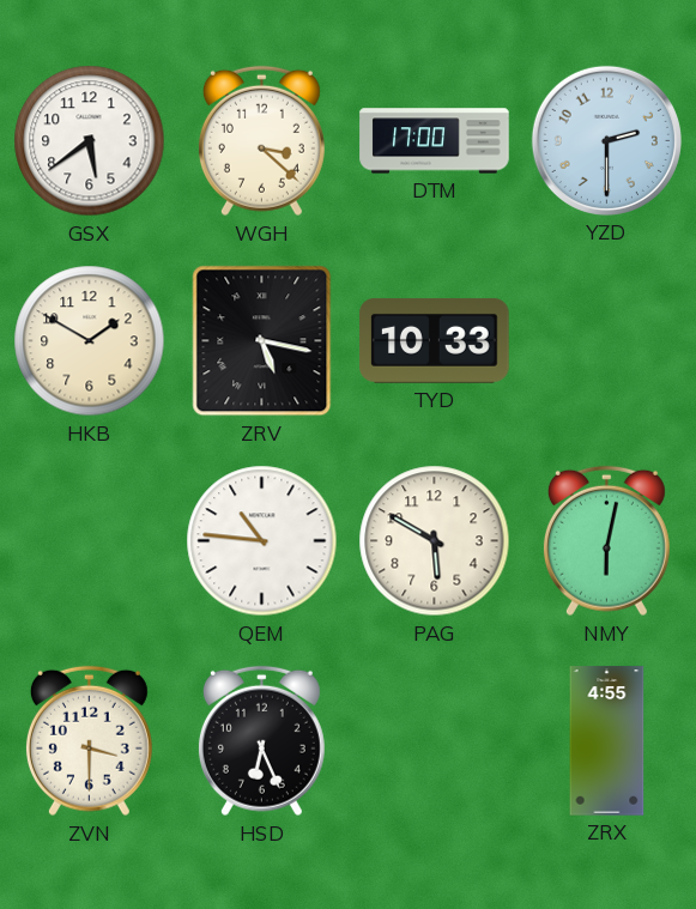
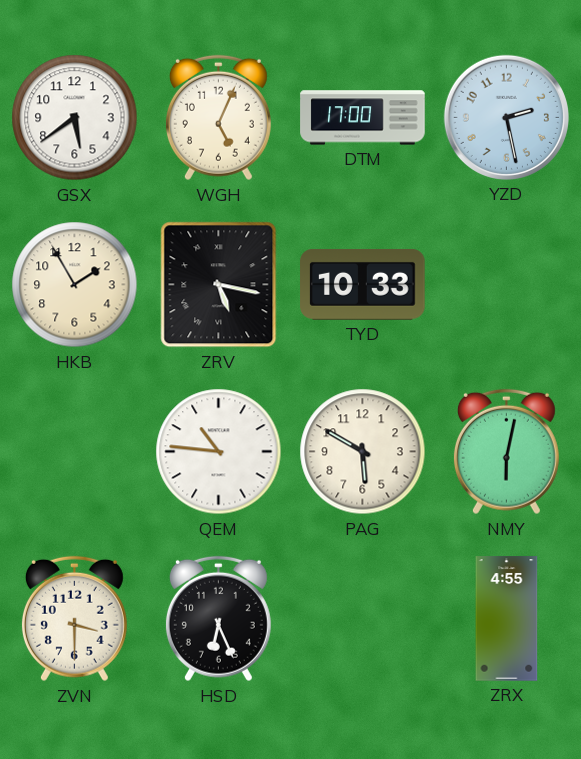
WGH: 3:22 -> 5:04
YZD: 2:30 -> 2:28
HKB: 1:50 -> 1:55
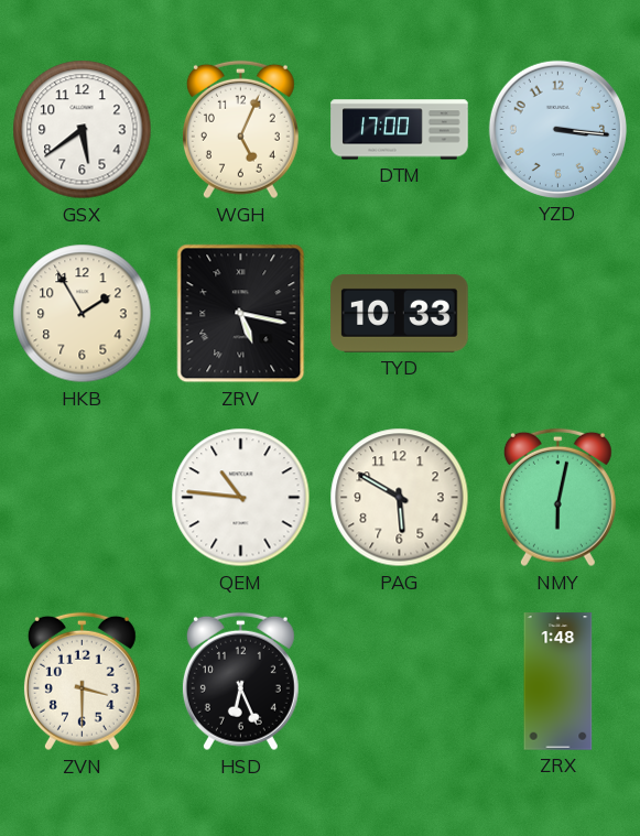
YZD: 2:28 -> 3:16
ZRX: 4:55 -> 1:48
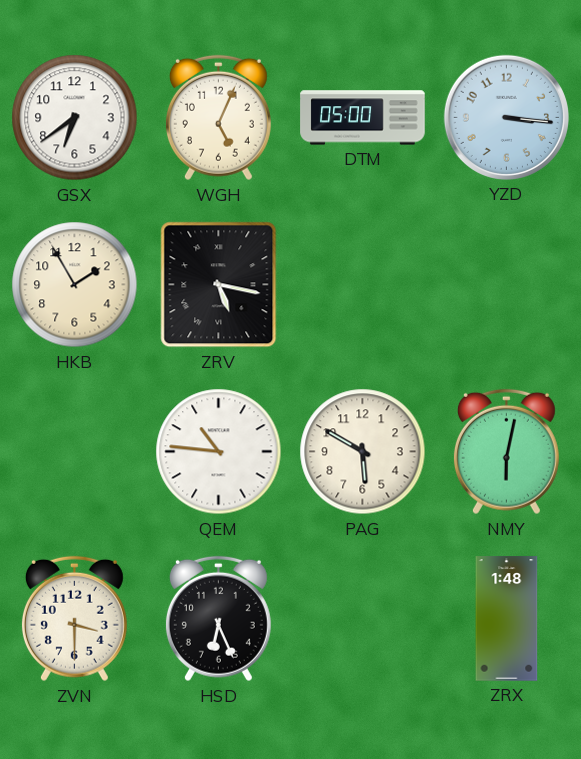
GSX: 5:39 -> 6:39
DTM: 17:00 -> 05:00
TYD: 10:33 -> none
